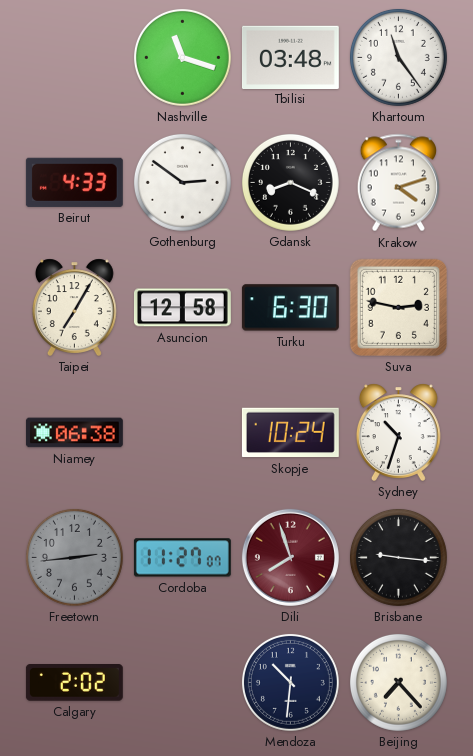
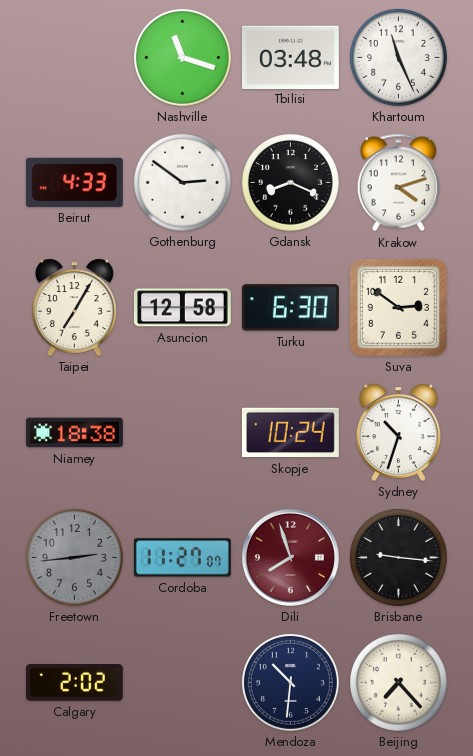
Khartoum: 11:24 -> 11:26
Suva: 2:47 -> 2:51
Niamey: 06:38 -> 18:38
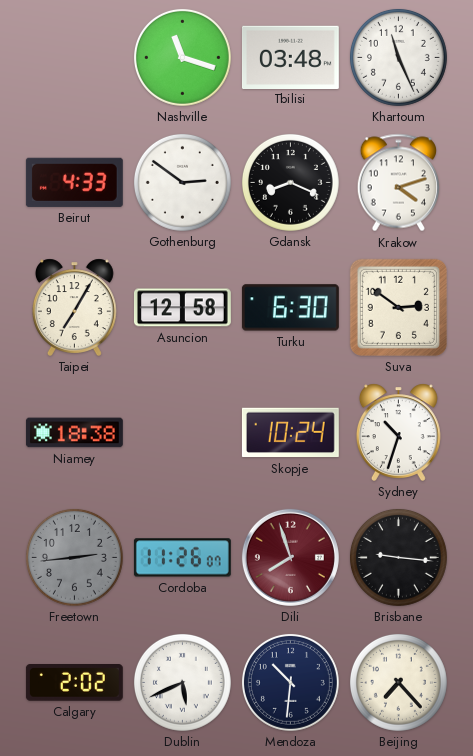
Cordoba: 11:27 -> 11:26
Dublin: none -> 5:41
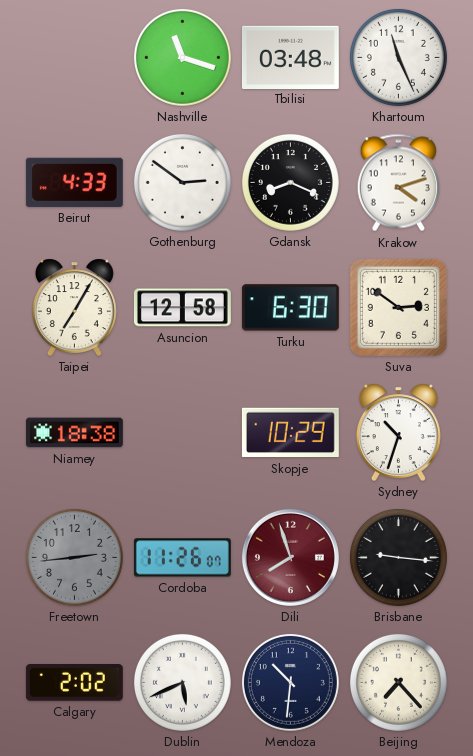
Skopje: 10:24 -> 10:29
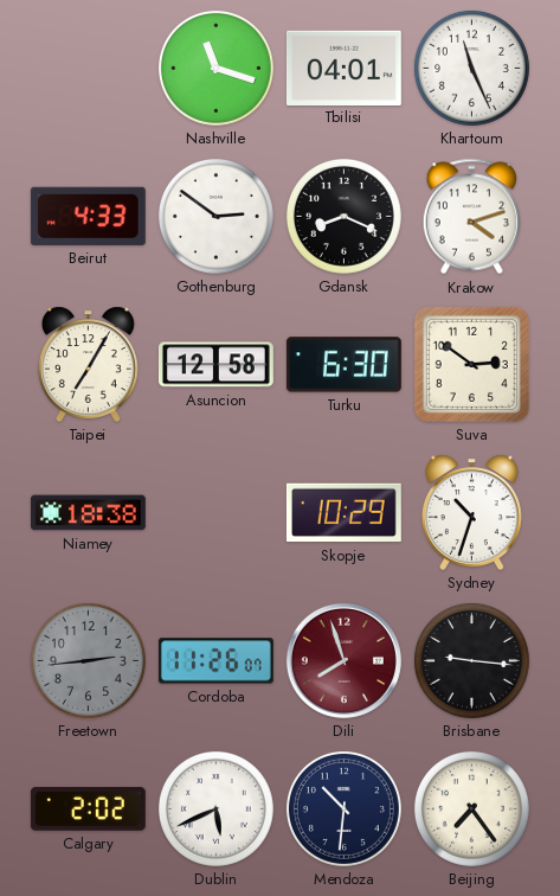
Tbilisi: 03:48 -> 04:01
Beijing: 7:23 -> 7:24
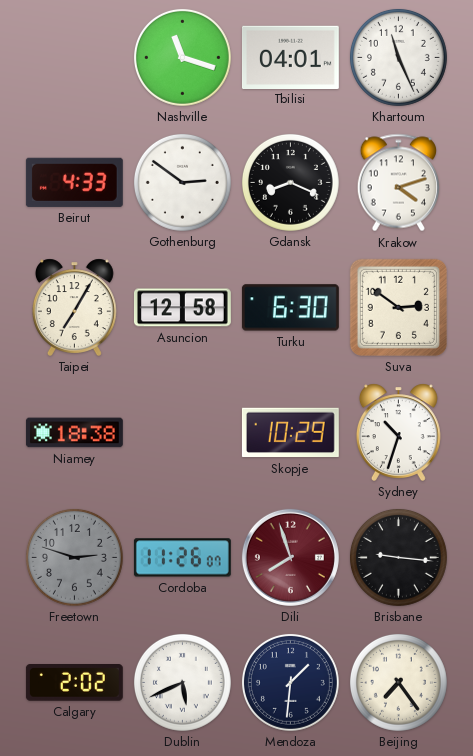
Freetown: 2:44 -> 2:48
Mendoza: 10:31 -> 1:31
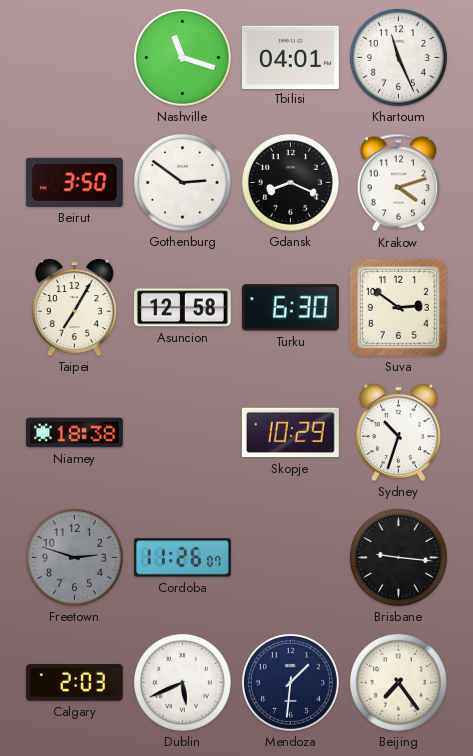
Beirut: 4:33 -> 3:50
Dili: 7:57 -> none
Calgary: 2:02 -> 2:03
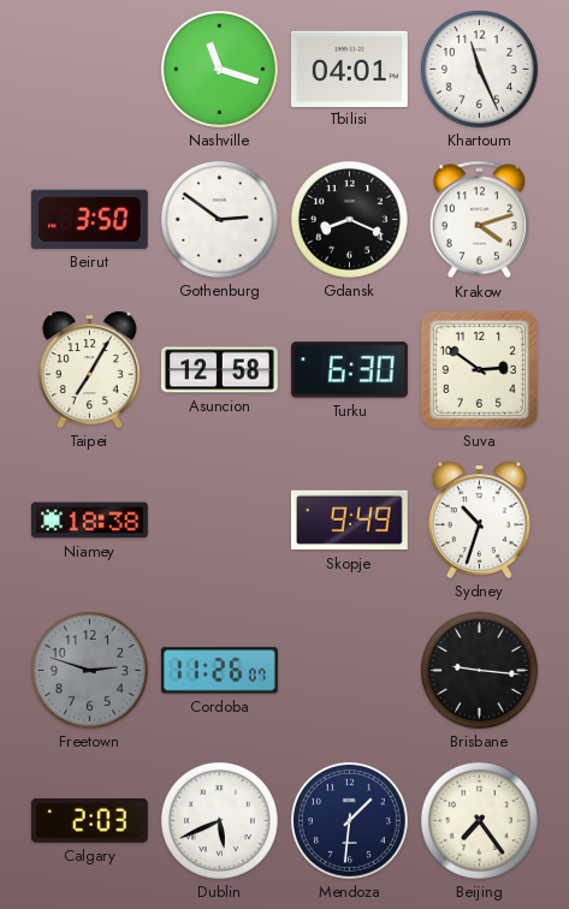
Skopje: 10:29 -> 9:49
